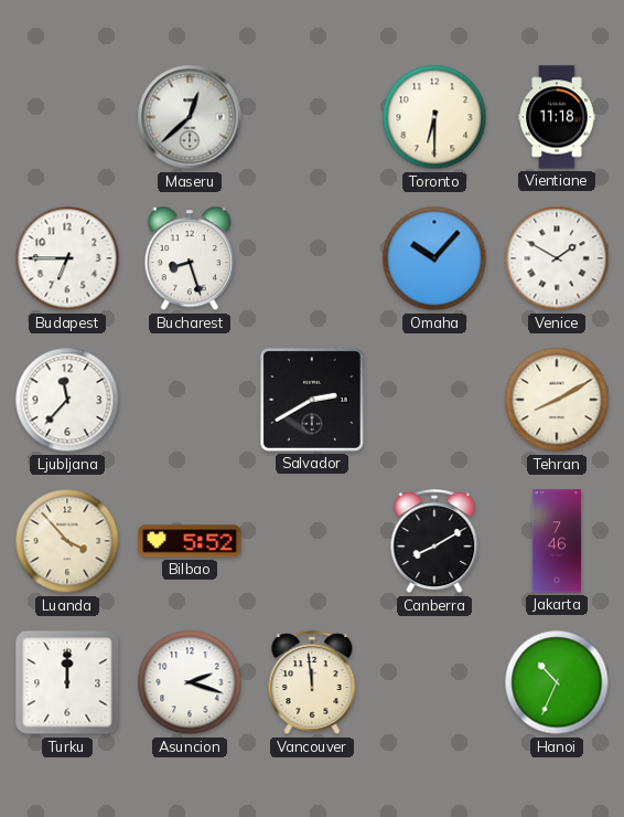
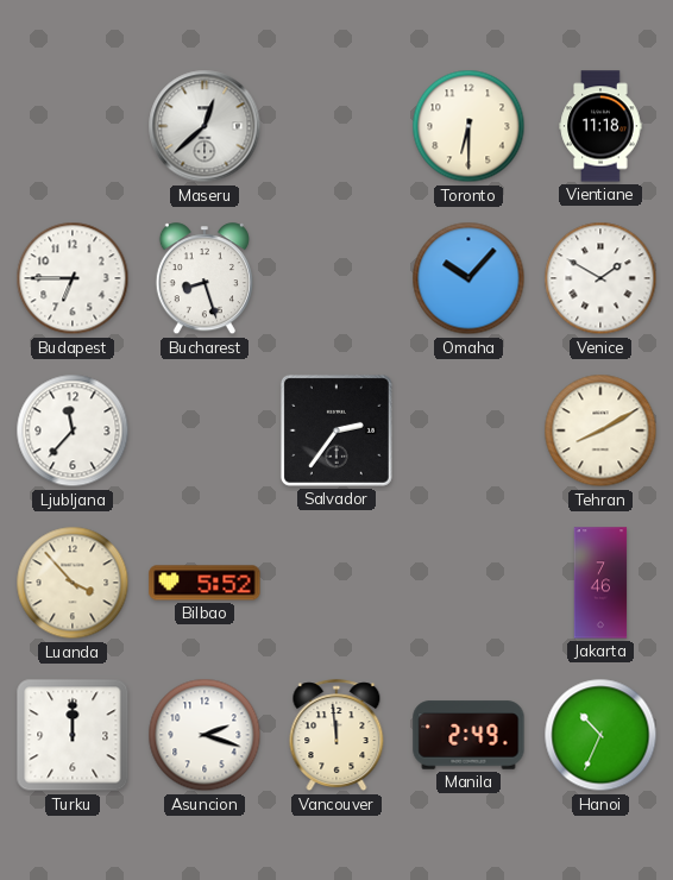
Salvador: 2:40 -> 2:36
Canberra: 8:10 -> none
Manila: none -> 2:49
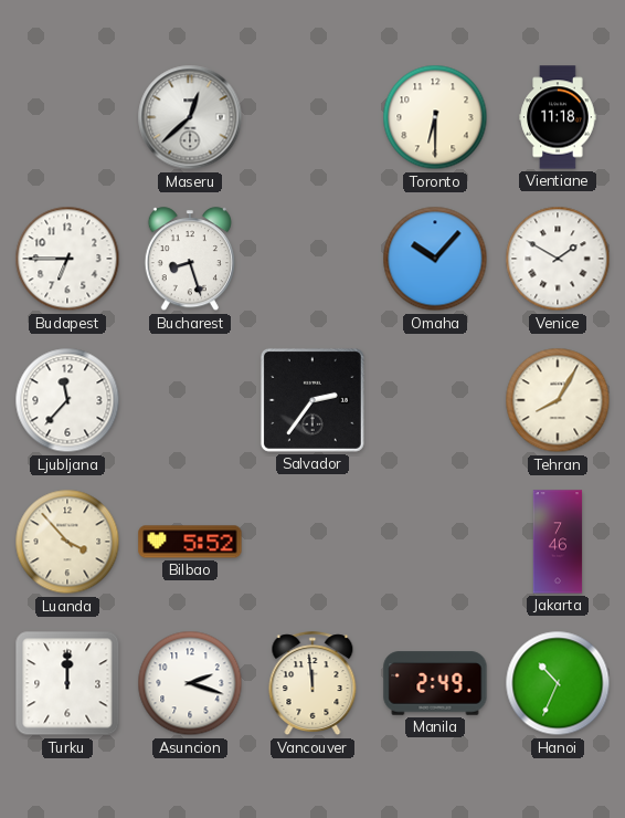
Tehran: 8:10 -> 8:05
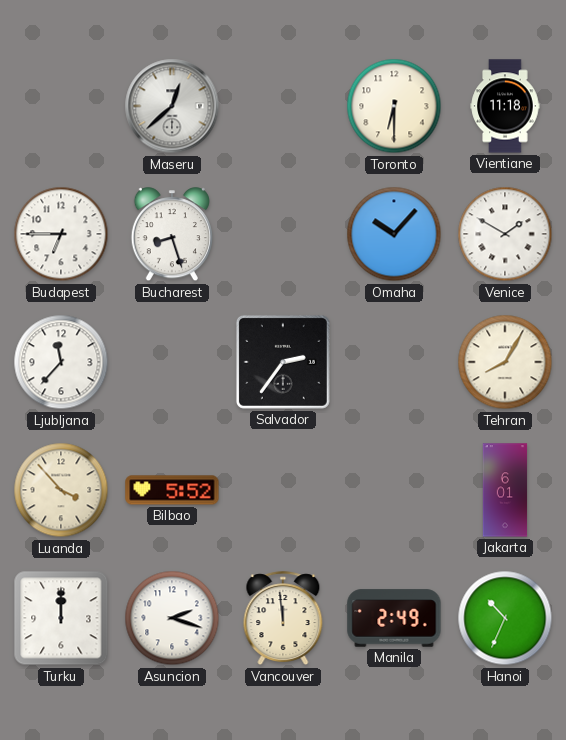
Jakarta: 7:46 -> 6:01
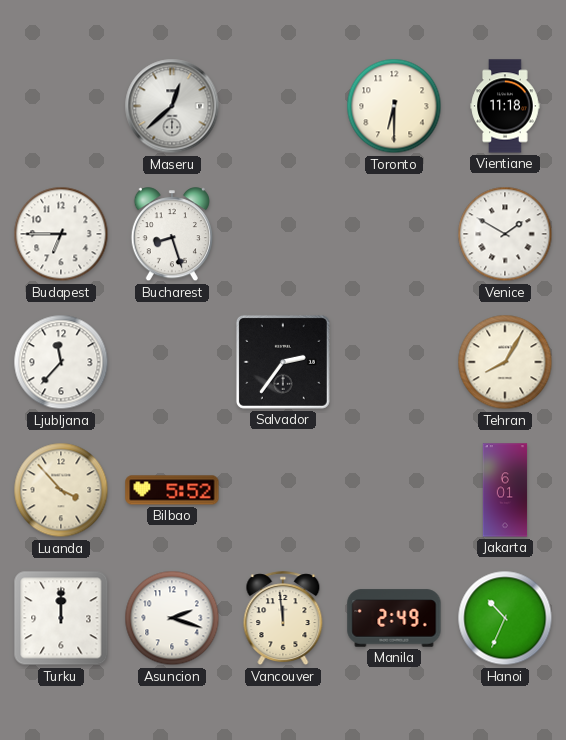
Omaha: 10:07 -> none
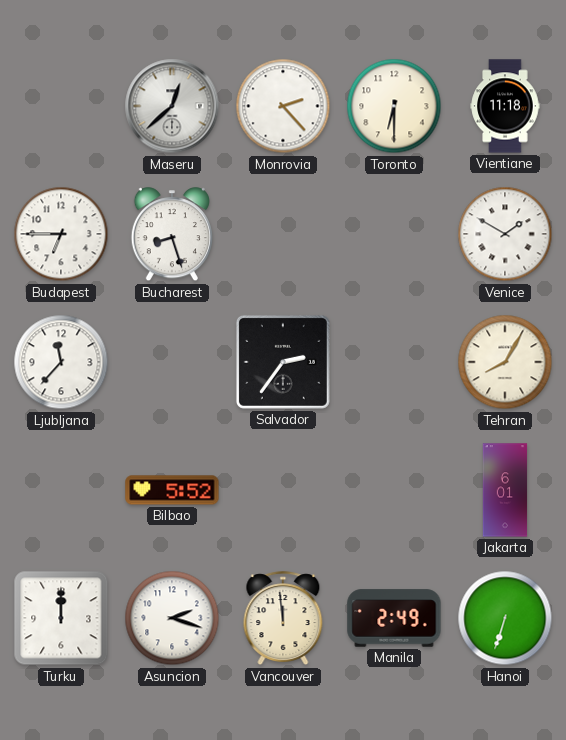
Monrovia: none -> 2:23
Luanda: 3:53 -> none
Hanoi: 10:34 -> 6:33
